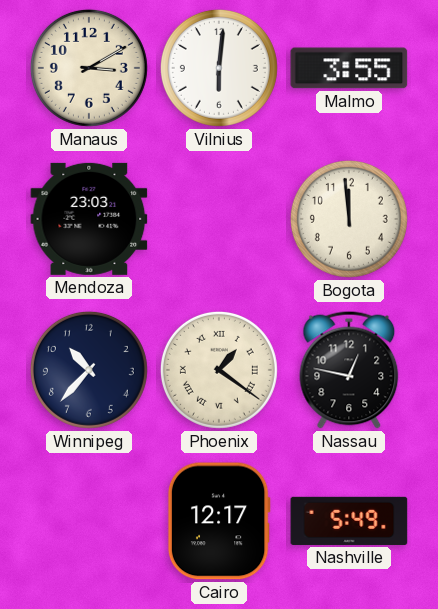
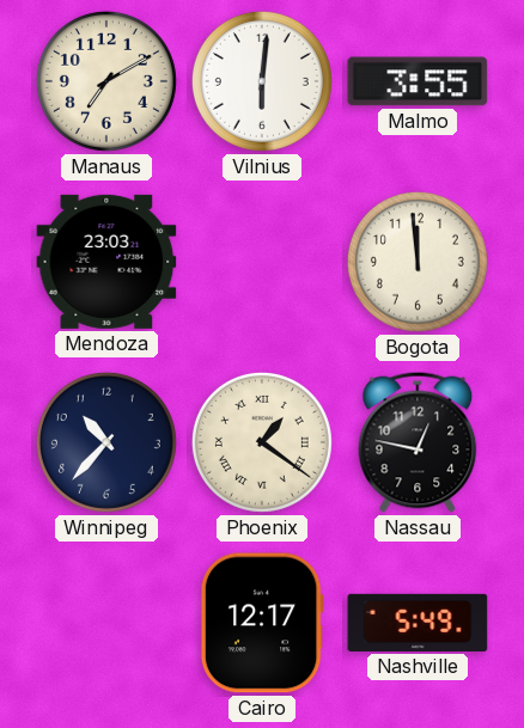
Manaus: 3:10 -> 7:10
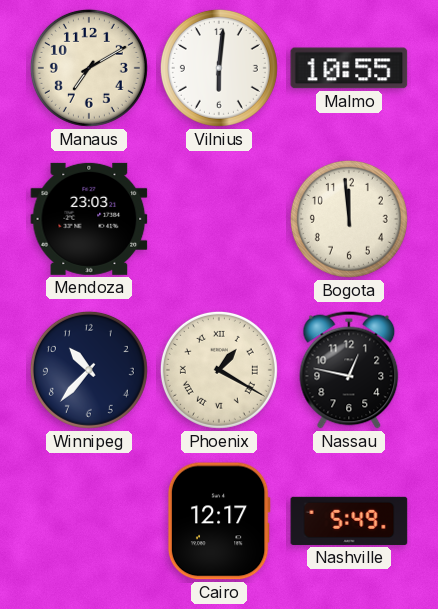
Malmo: 3:55 -> 10:55
Phoenix: 1:21 -> 1:20
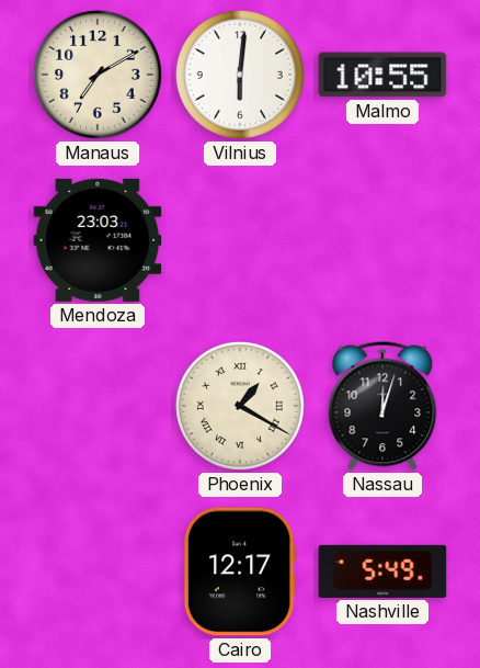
Bogota: 11:59 -> none
Winnipeg: 10:37 -> none
Nassau: 12:47 -> 12:03
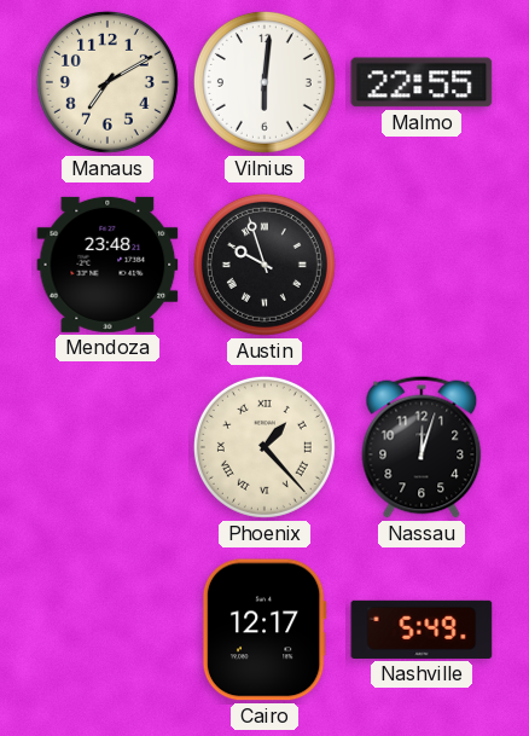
Malmo: 10:55 -> 22:55
Mendoza: 23:03 -> 23:48
Austin: none -> 9:57
Phoenix: 1:20 -> 1:23
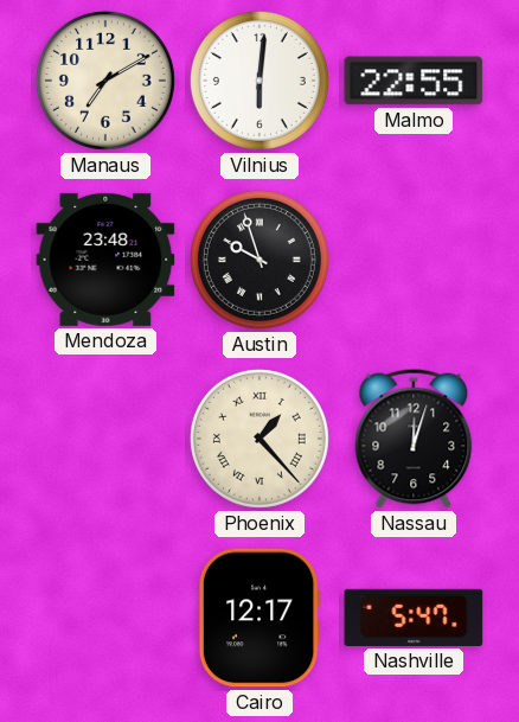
Nashville: 5:49 -> 5:47
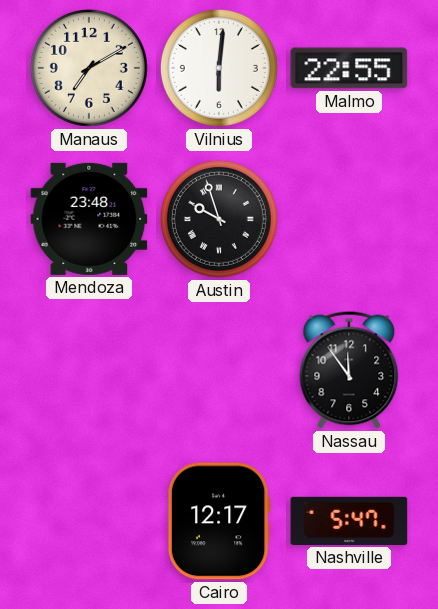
Phoenix: 1:23 -> none
Nassau: 12:03 -> 11:54
